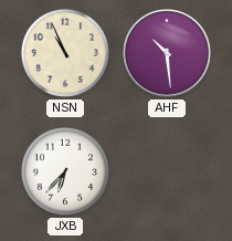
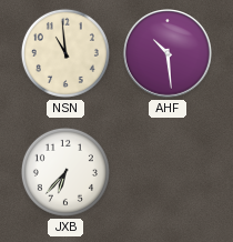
NSN: 10:56 -> 10:59
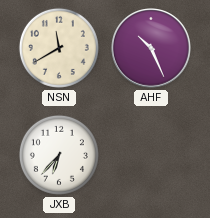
NSN: 10:59 -> 11:40
AHF: 10:29 -> 10:26
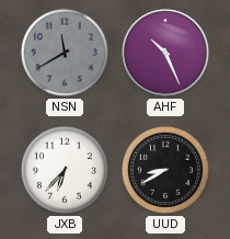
NSN dial: cream -> grey
UUD: none -> 8:40
